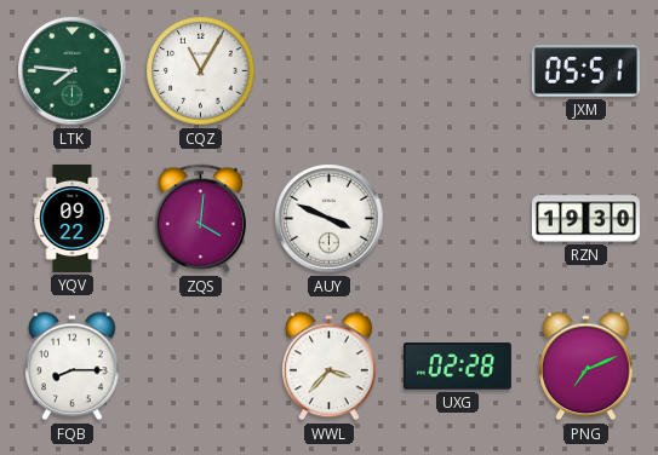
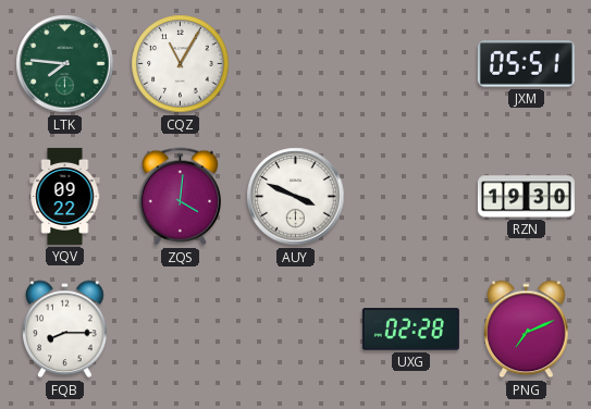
WWL: 3:37 -> none
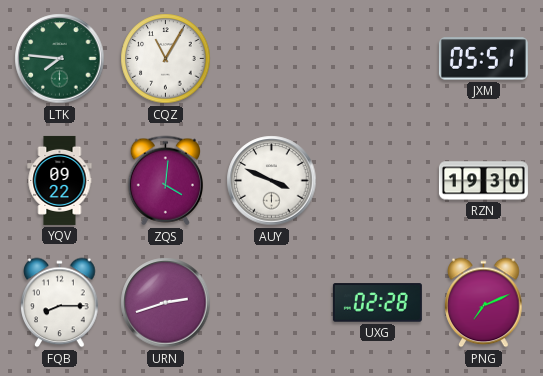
URN: none -> 2:42
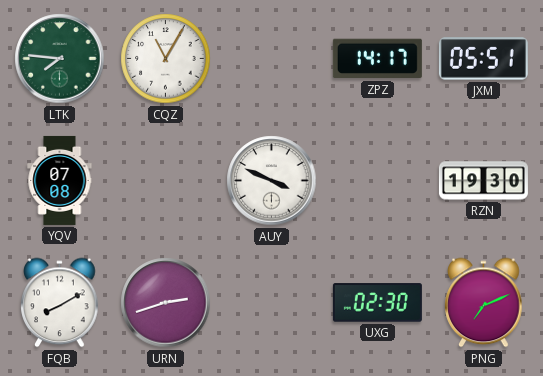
ZPZ: none -> 14:17
YQV: 09:22 -> 07:08
ZQS: 4:01 -> none
FQB: 8:15 -> 8:10
UXG: 02:28 -> 02:30
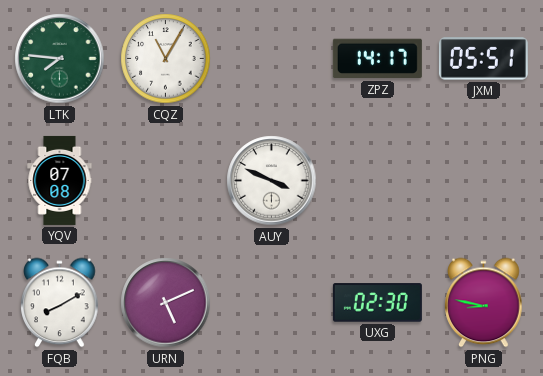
RZN: 19:30 -> none
URN: 2:42 -> 5:11
PNG: 7:11 -> 8:47
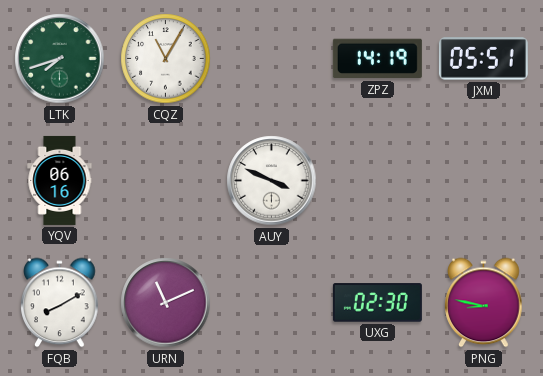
LTK: 7:46 -> 7:42
ZPZ: 14:17 -> 14:19
YQV: 07:08 -> 06:16
URN: 5:11 -> 11:11
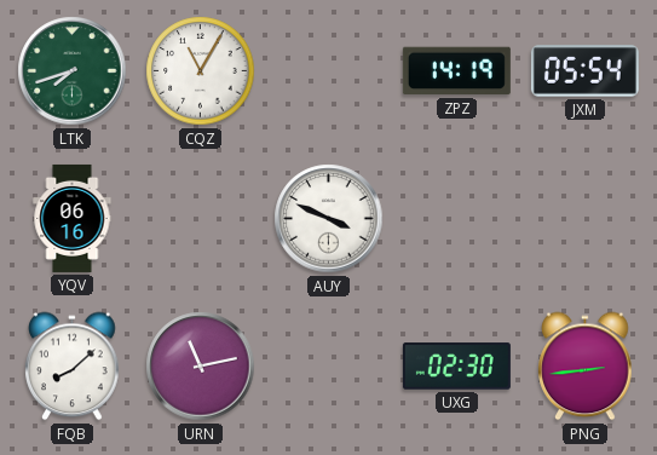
JXM: 05:51 -> 05:54
FQB: 8:10 -> 8:08
URN: 11:11 -> 11:13
PNG: 8:47 -> 2:44
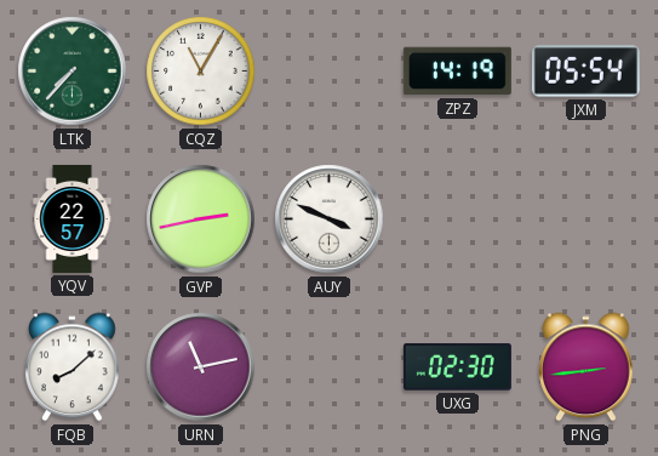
LTK: 7:42 -> 7:37
YQV: 06:16 -> 22:57
GVP: none -> 2:43
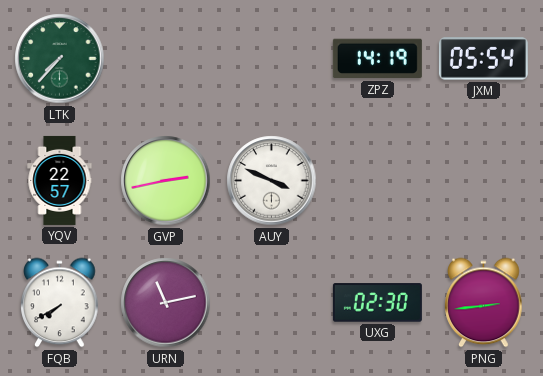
CQZ: 11:05 -> none
FQB: 8:08 -> 7:40
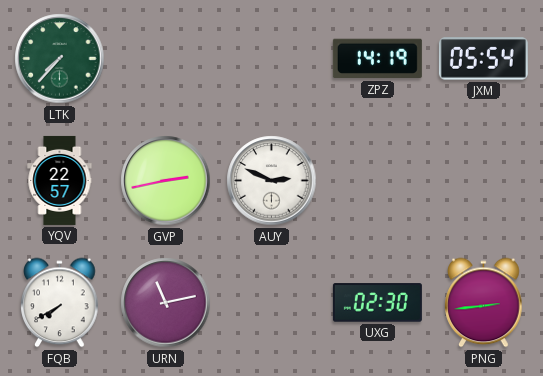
AUY: 3:49 -> 2:49
